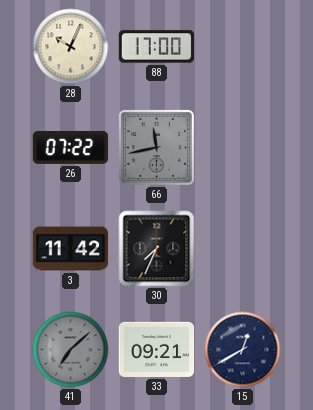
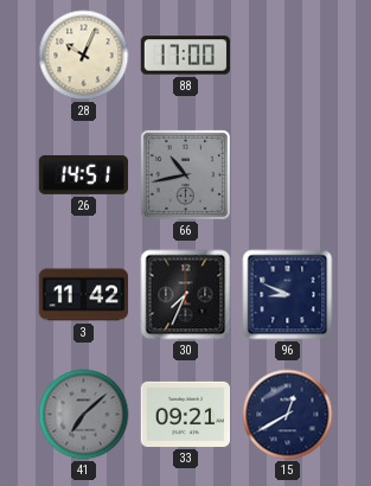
26: 07:22 -> 14:51
66: 11:43 -> 10:43
96: none -> 8:49
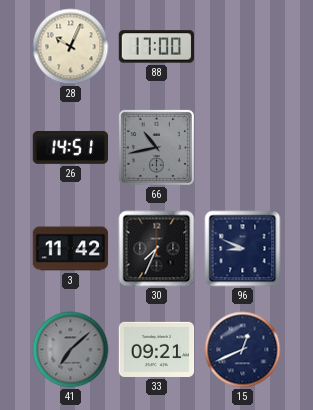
15: 12:40 -> 12:41
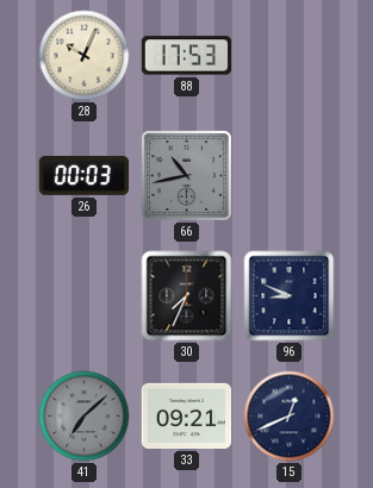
88: 17:00 -> 17:53
26: 14:51 -> 00:03
3: 11:42 -> none
